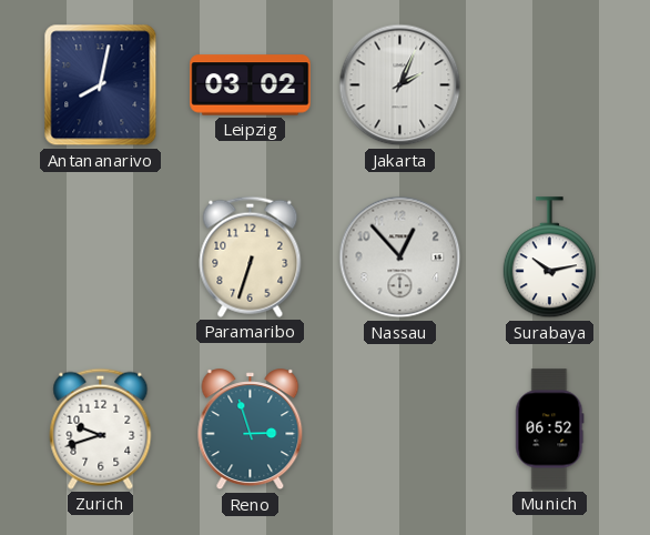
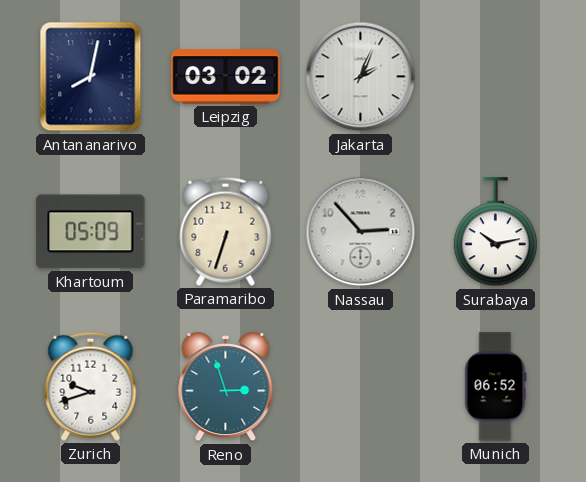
Khartoum: none -> 05:09
Nassau: 12:53 -> 2:53
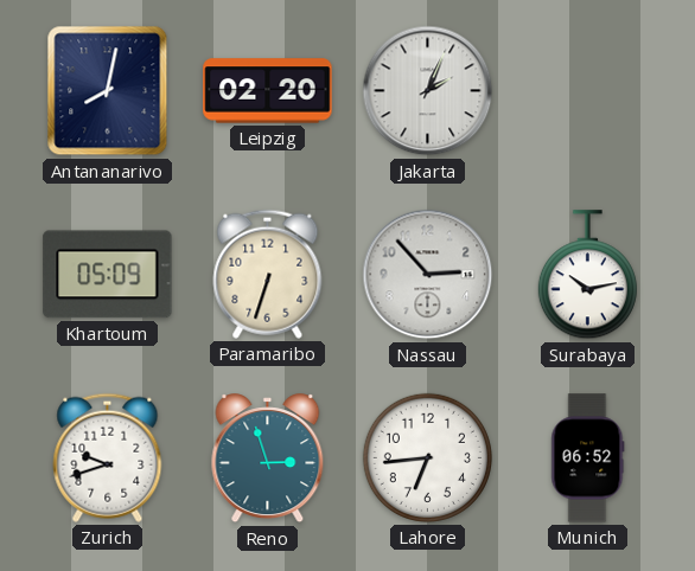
Leipzig: 03:02 -> 02:20
Lahore: none -> 6:44
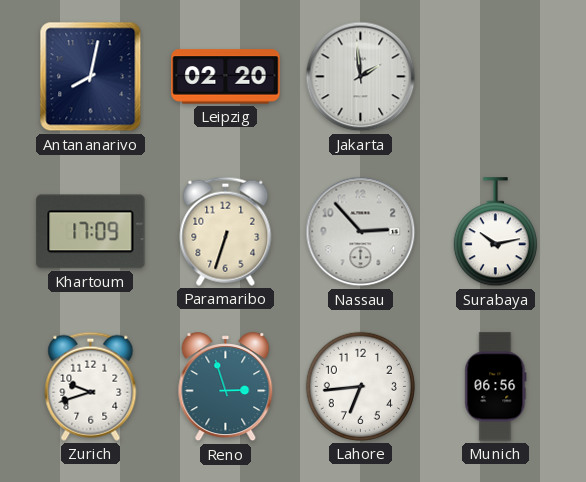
Jakarta: 2:04 -> 1:59
Khartoum: 05:09 -> 17:09
Munich: 06:52 -> 06:56
